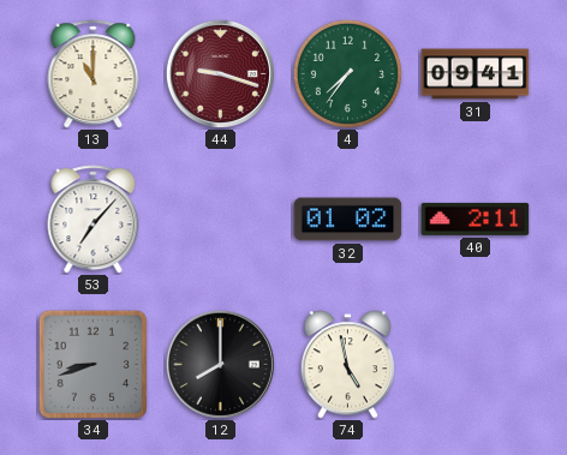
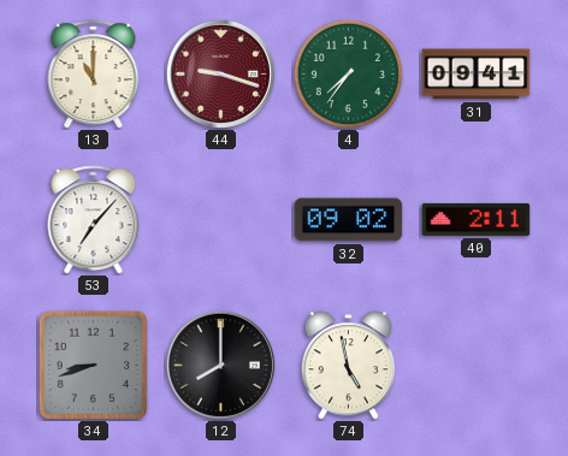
32: 01:02 -> 09:02
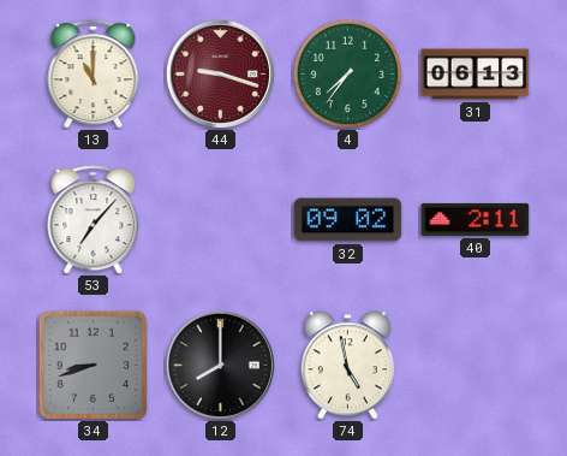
31: 09:41 -> 06:13
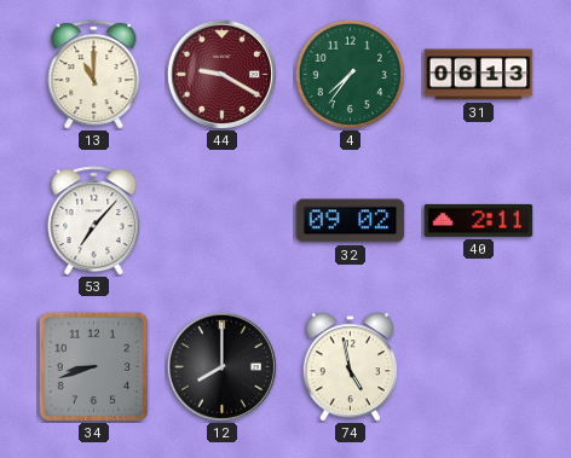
44: 9:18 -> 9:20
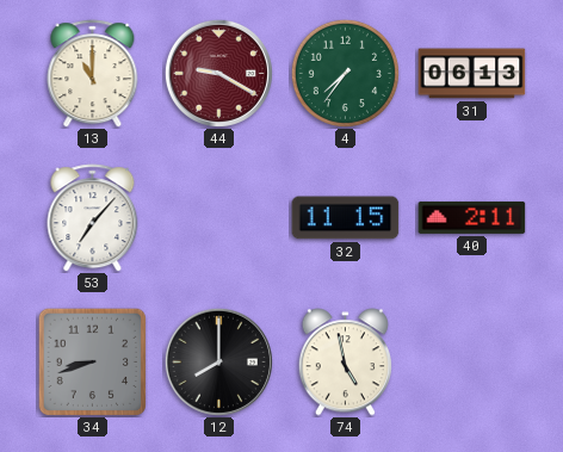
32: 09:02 -> 11:15
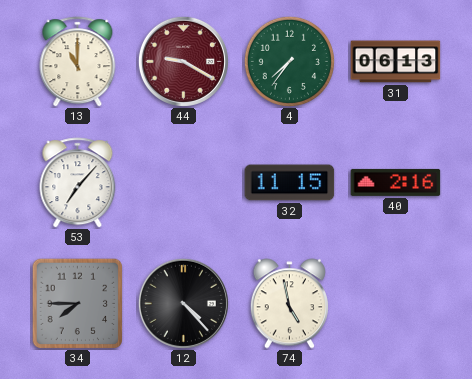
40: 2:11 -> 2:16
34: 8:42 -> 7:45
12: 8:00 -> 4:23
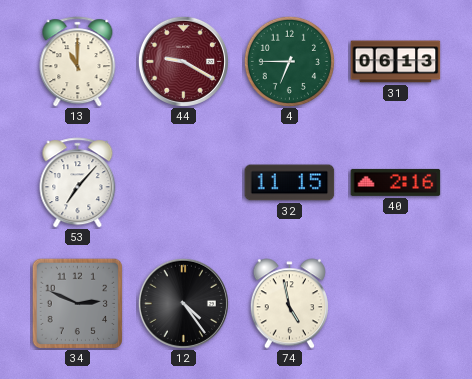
4: 7:36 -> 6:45
34: 7:45 -> 2:49
12: 4:23 -> 4:24
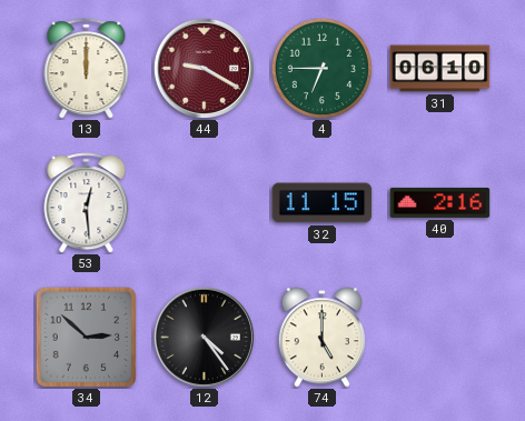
13: 11:00 -> 12:00
31: 06:13 -> 06:10
53: 7:07 -> 12:29
34: 2:49 -> 2:52
74: 4:58 -> 5:00
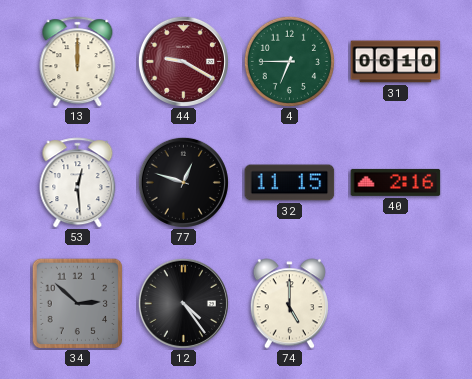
77: none -> 12:48
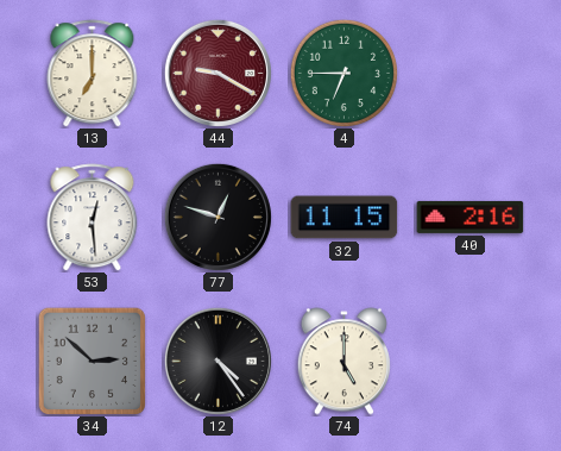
13: 12:00 -> 7:00
31: 06:10 -> none
